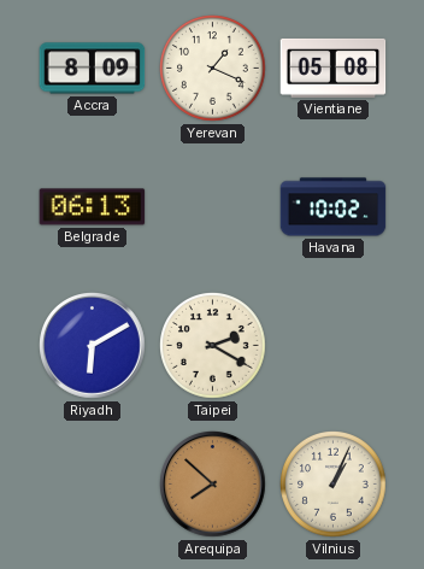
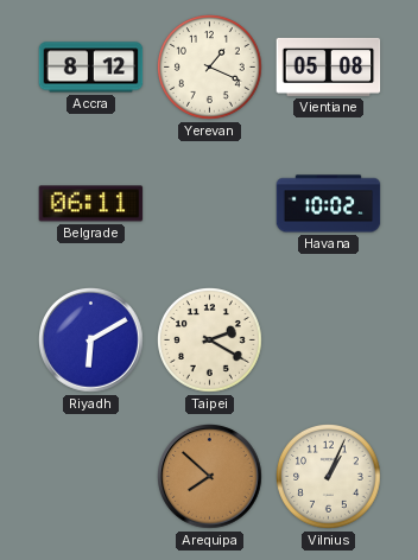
Accra: 8:09 -> 8:12
Belgrade: 06:13 -> 06:11
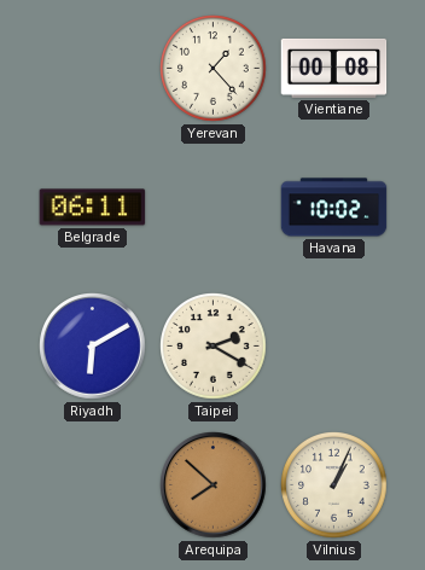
Accra: 8:12 -> none
Yerevan: 1:19 -> 1:23
Vientiane: 05:08 -> 00:08
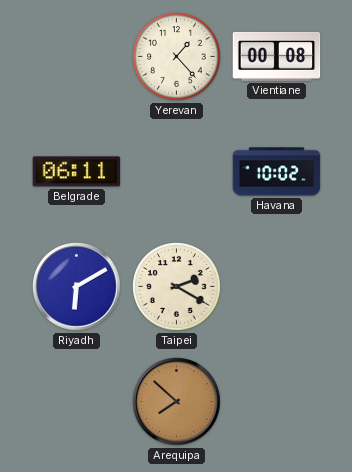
Vilnius: 1:04 -> none
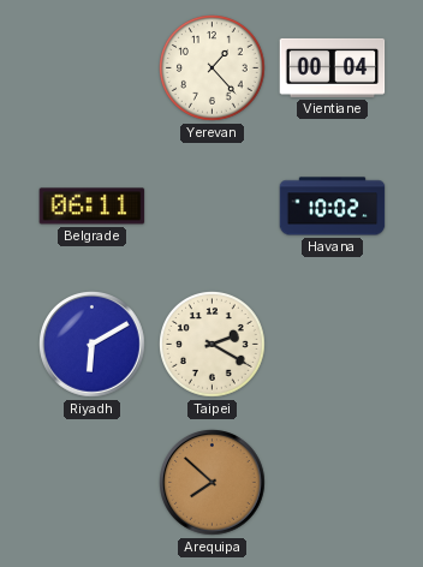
Vientiane: 00:08 -> 00:04
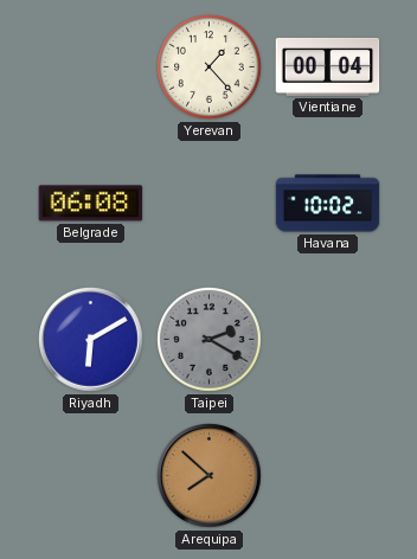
Belgrade: 06:11 -> 06:08
Taipei dial: cream -> grey
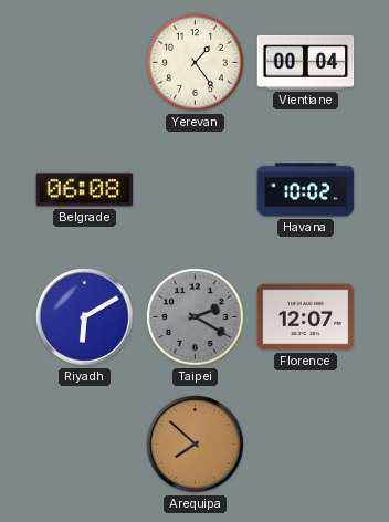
Yerevan: 1:23 -> 1:24
Florence: none -> 12:07
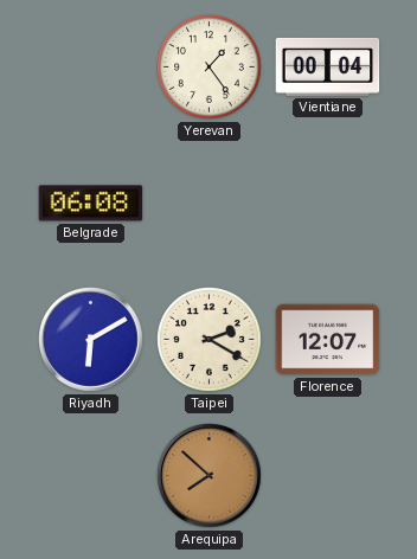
Havana: 10:02 -> none
Taipei dial: grey -> cream
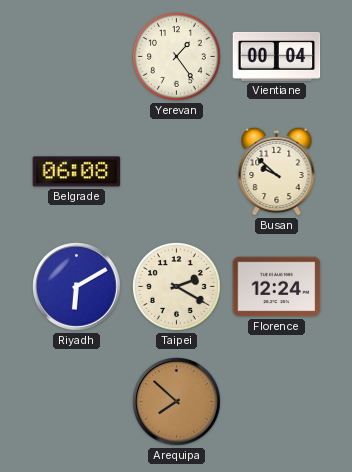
Busan: none -> 9:52
Florence: 12:07 -> 12:24
